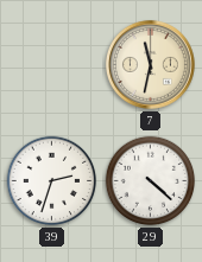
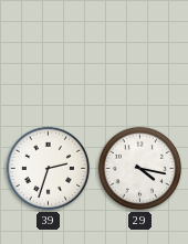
7: 11:32 -> none
29: 4:22 -> 4:17
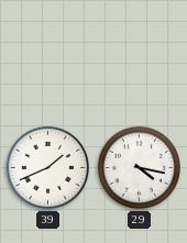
39: 2:33 -> 1:41
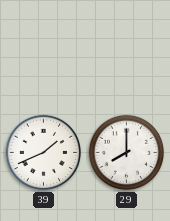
29: 4:17 -> 8:00
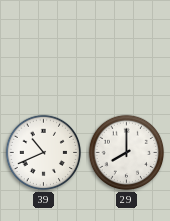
39: 1:41 -> 10:41
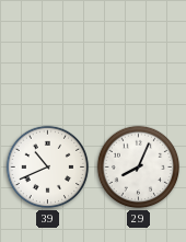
29: 8:00 -> 8:04
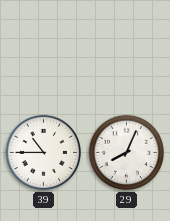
39: 10:41 -> 10:45
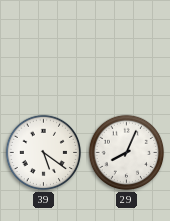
39: 10:45 -> 5:21
